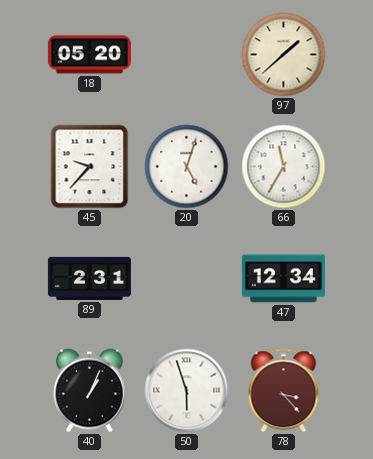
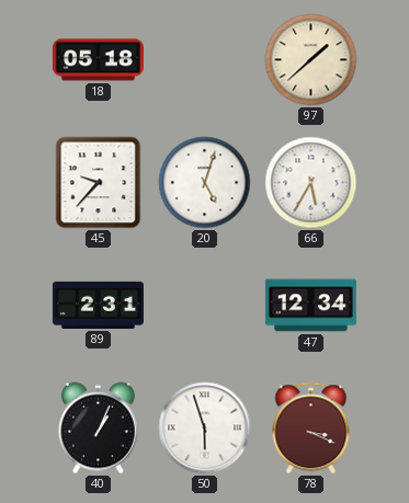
18: 05:20 -> 05:18
66: 11:35 -> 5:35
78: 3:23 -> 3:19
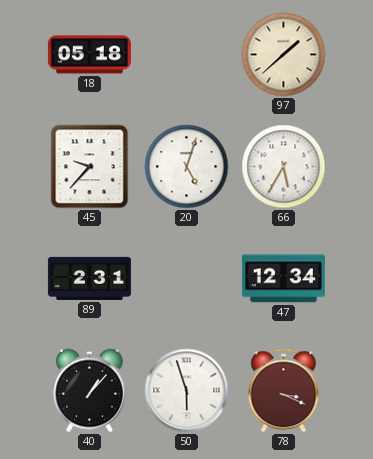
40: 1:04 -> 1:07
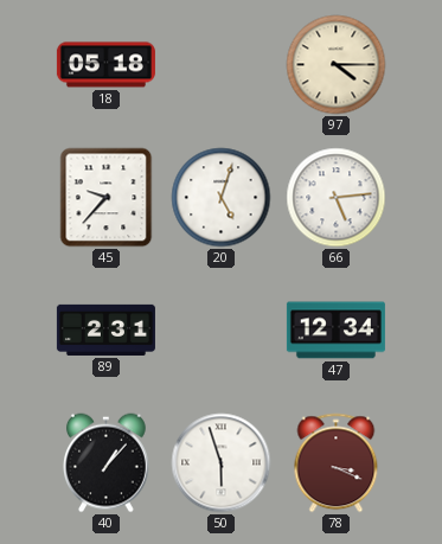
97: 1:38 -> 4:15
66: 5:35 -> 5:14
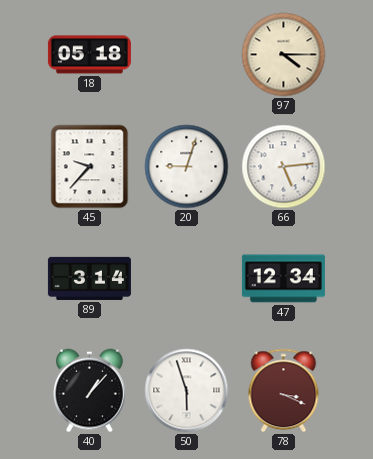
20: 5:03 -> 9:03
89: 2:31 -> 3:14
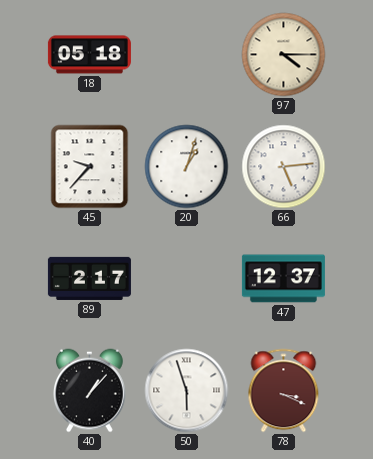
20: 9:03 -> 1:03
89: 3:14 -> 2:17
47: 12:34 -> 12:37
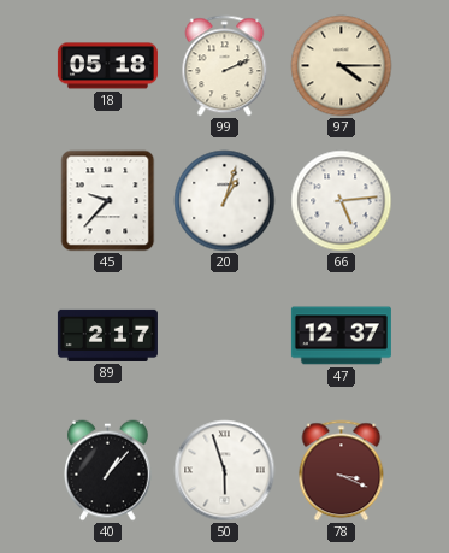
99: none -> 2:11
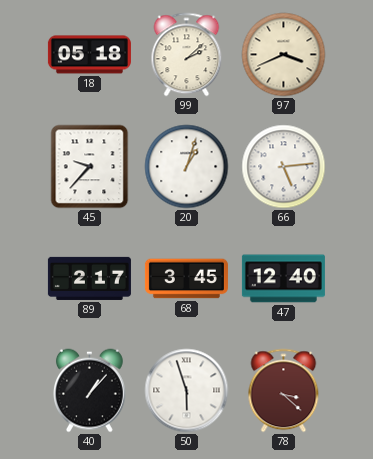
99: 2:11 -> 2:08
97: 4:15 -> 3:41
68: none -> 3:45
47: 12:37 -> 12:40
78: 3:19 -> 3:22
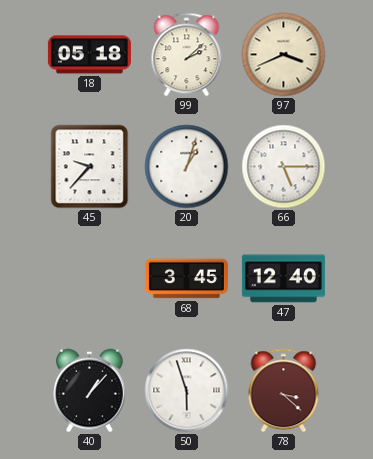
66: 5:14 -> 5:15
89: 2:17 -> none
